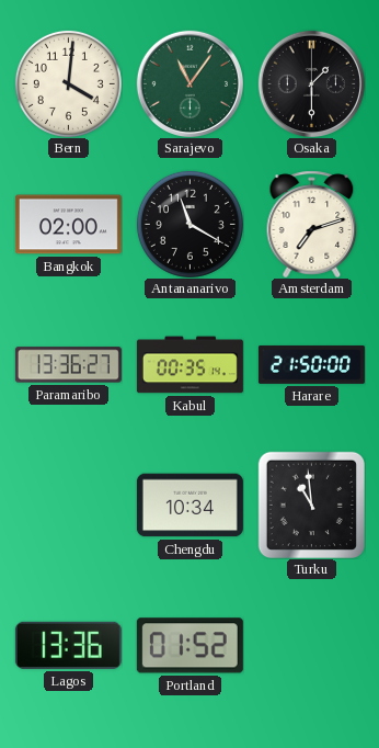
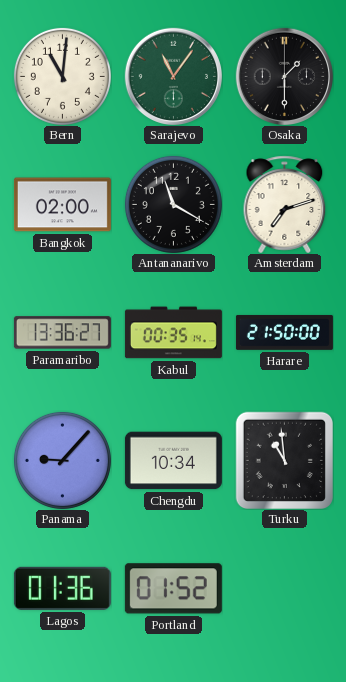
Bern: 4:01 -> 11:01
Panama: none -> 9:07
Lagos: 13:36 -> 01:36
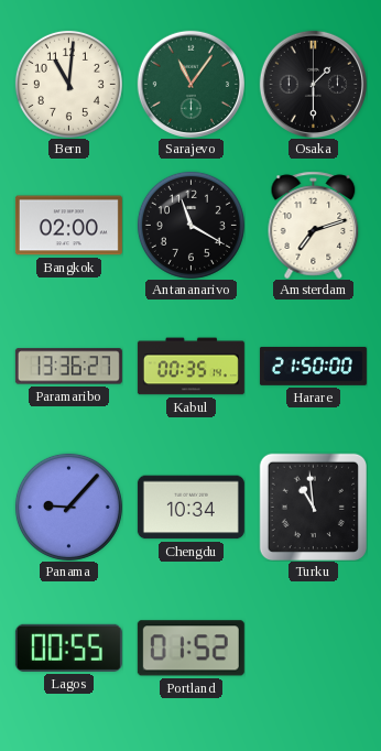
Lagos: 01:36 -> 00:55
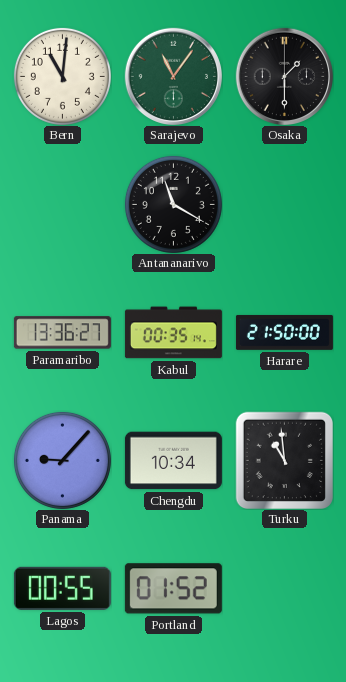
Bangkok: 02:00 -> none
Amsterdam: 7:12 -> none
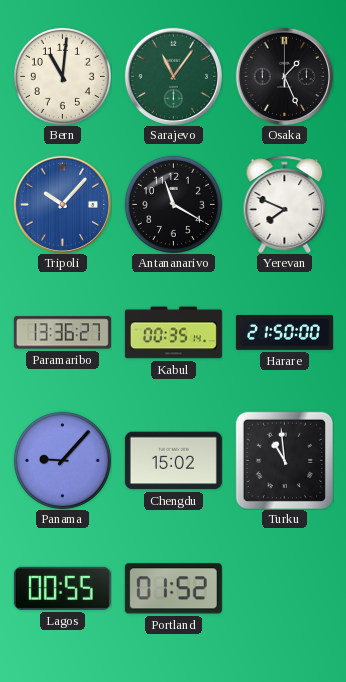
Osaka: 1:30 -> 1:26
Tripoli: none -> 10:07
Yerevan: none -> 7:49
Chengdu: 10:34 -> 15:02
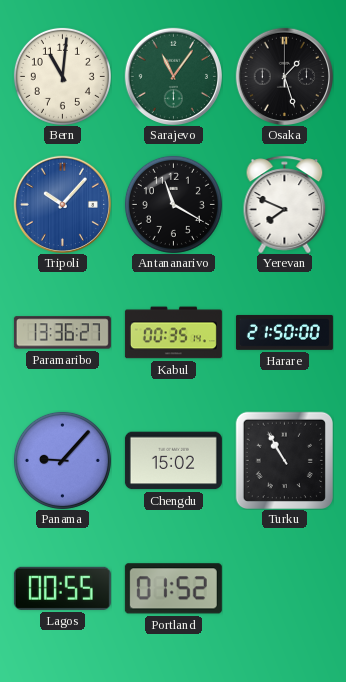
Osaka: 1:26 -> 1:27
Turku: 10:59 -> 10:55
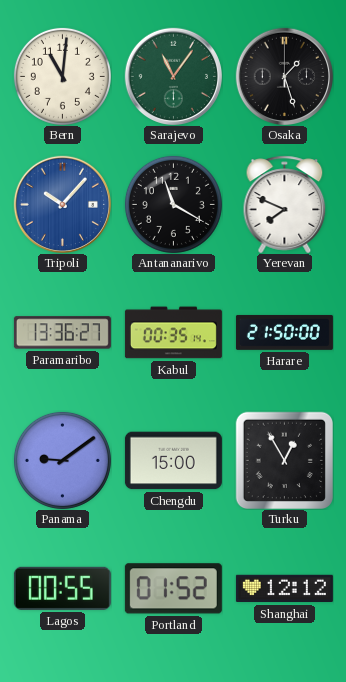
Panama: 9:07 -> 9:09
Chengdu: 15:02 -> 15:00
Turku: 10:55 -> 12:55
Shanghai: none -> 12:12
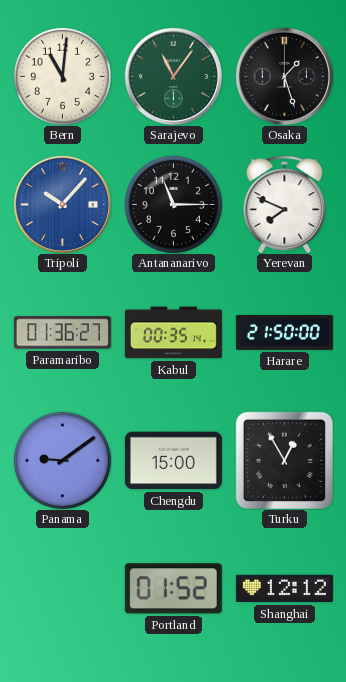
Antananarivo: 11:20 -> 11:15
Paramaribo: 13:36 -> 01:36
Lagos: 00:55 -> none
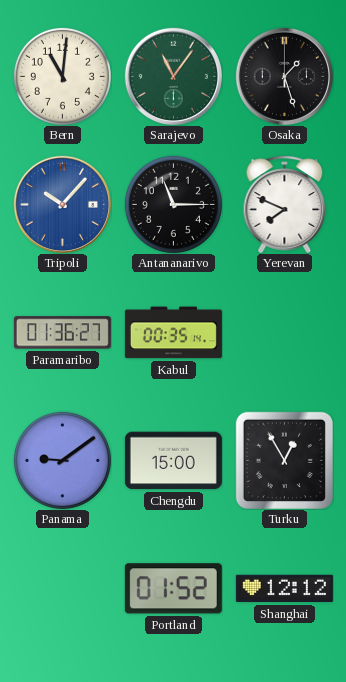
Harare: 21:50 -> none
